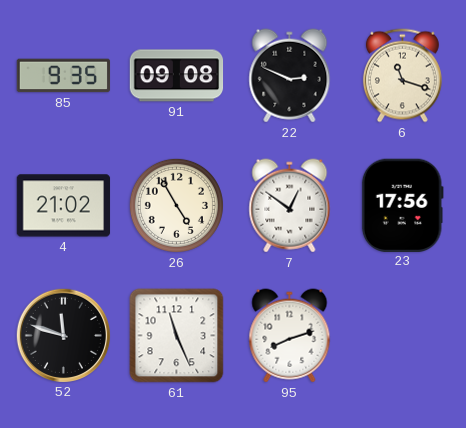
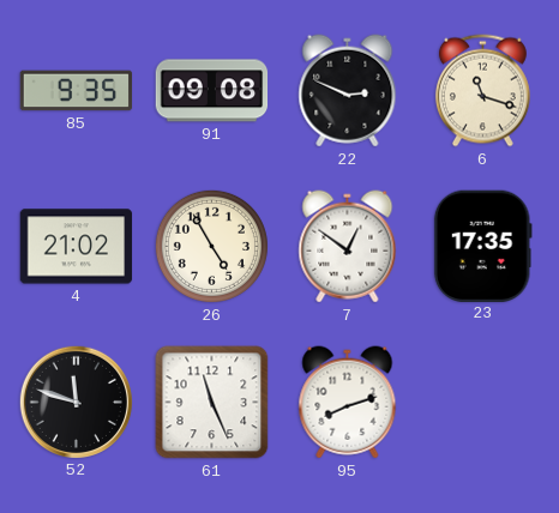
23: 17:56 -> 17:35
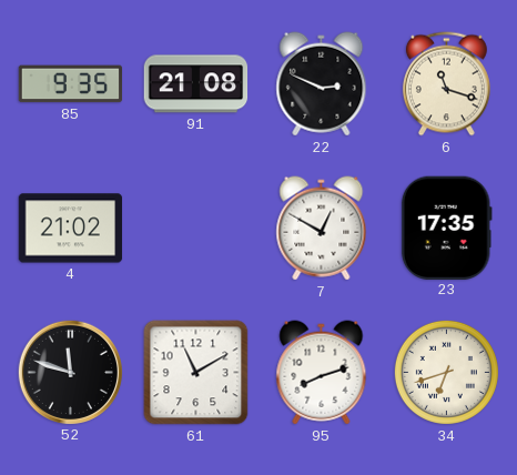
91: 09:08 -> 21:08
26: 4:55 -> none
7: 12:51 -> 12:50
61: 11:26 -> 11:10
34: none -> 6:42
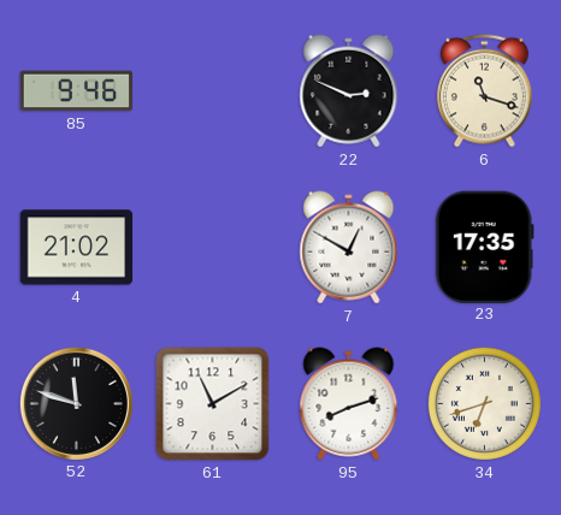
85: 9:35 -> 9:46
91: 21:08 -> none
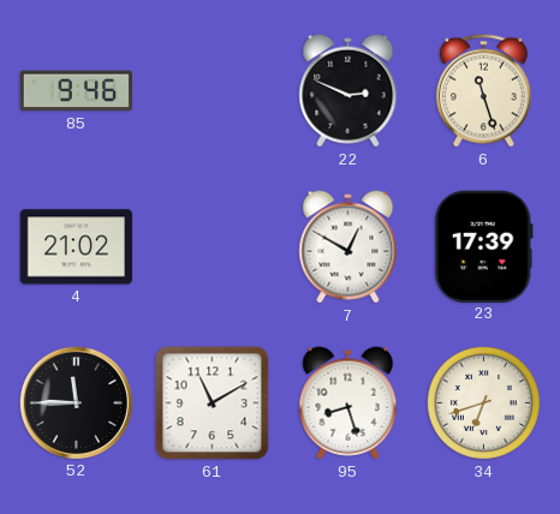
6: 11:18 -> 11:27
23: 17:35 -> 17:39
52: 11:48 -> 11:45
95: 8:12 -> 8:27
